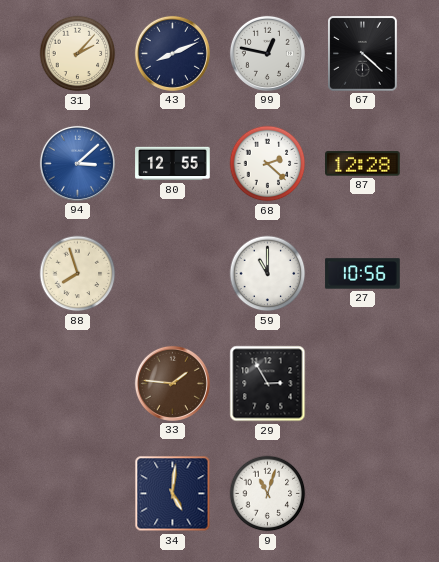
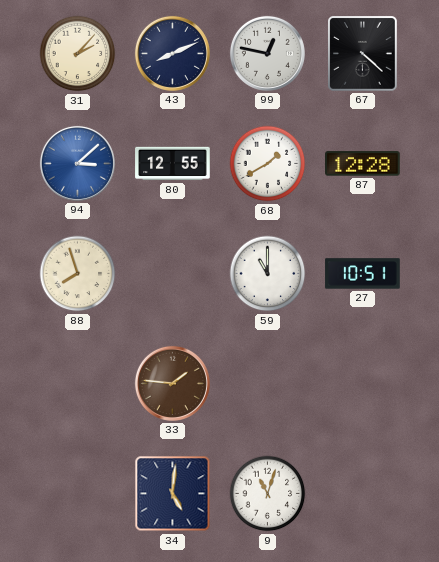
68: 2:22 -> 1:40
27: 10:56 -> 10:51
29: 2:55 -> none
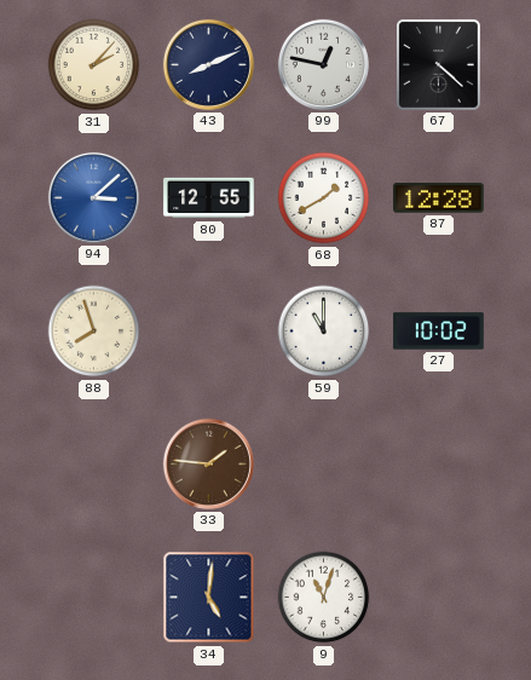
27: 10:51 -> 10:02
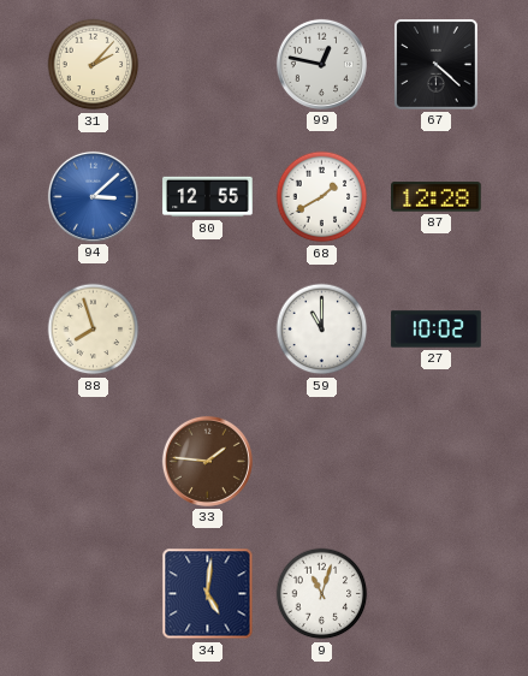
43: 8:11 -> none
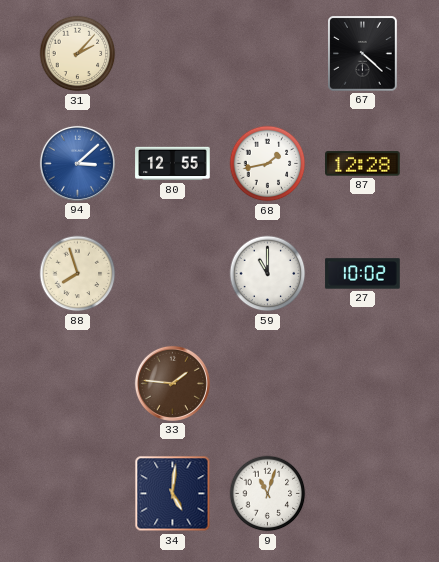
99: 12:47 -> none
68: 1:40 -> 1:43
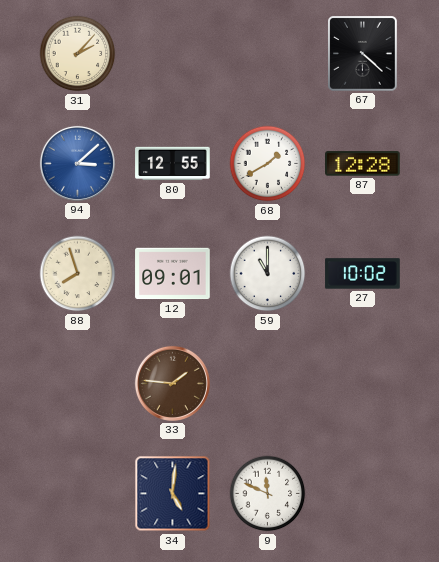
68: 1:43 -> 1:40
12: none -> 09:01
9: 11:03 -> 11:49
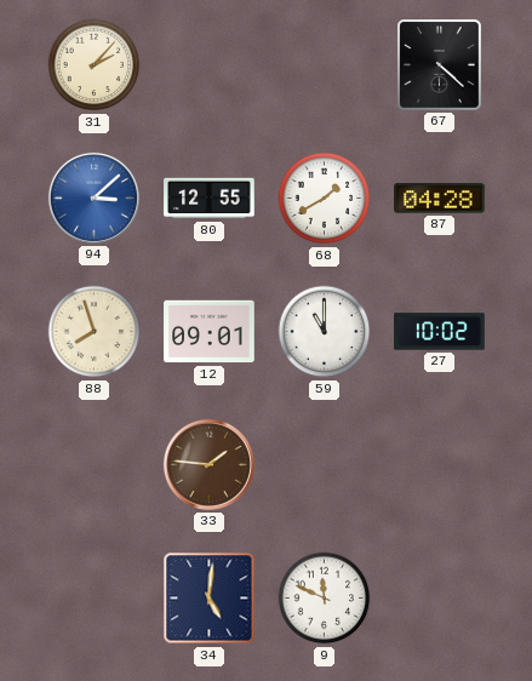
87: 12:28 -> 04:28
